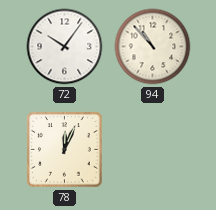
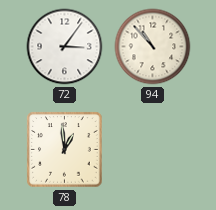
72: 10:06 -> 3:06
78: 12:04 -> 12:59
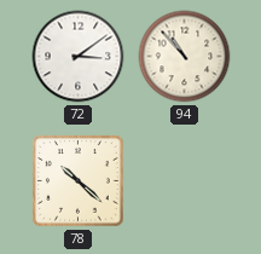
72: 3:06 -> 3:09
78: 12:59 -> 10:22
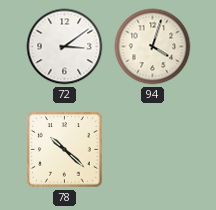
94: 10:53 -> 4:03
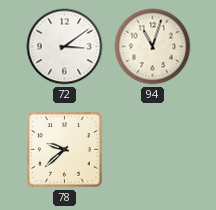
94: 4:03 -> 11:03
78: 10:22 -> 9:38
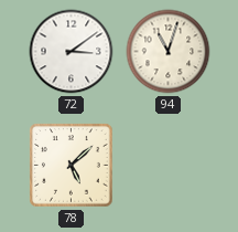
78: 9:38 -> 5:08
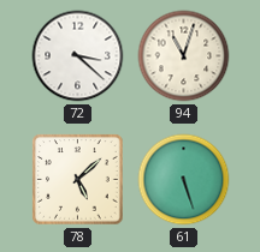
72: 3:09 -> 3:22
61: none -> 5:27
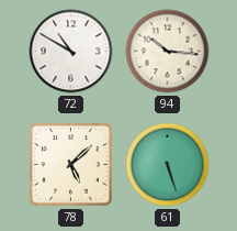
72: 3:22 -> 10:50
94: 11:03 -> 10:16
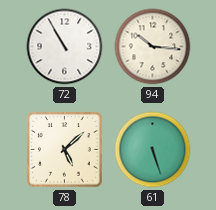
72: 10:50 -> 10:55
